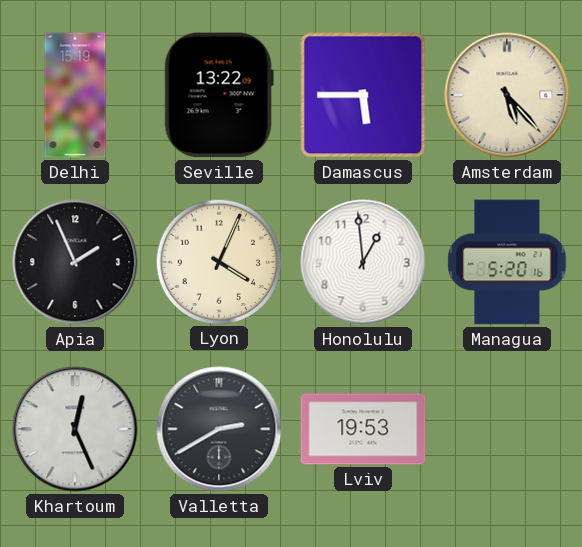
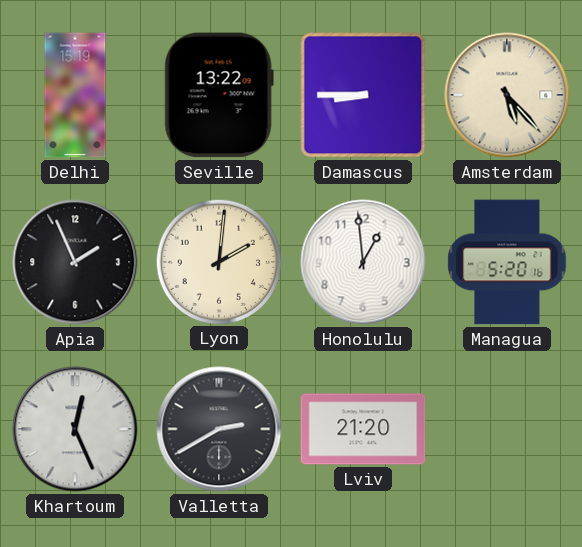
Damascus: 5:45 -> 8:45
Lyon: 4:04 -> 2:01
Lviv: 19:53 -> 21:20
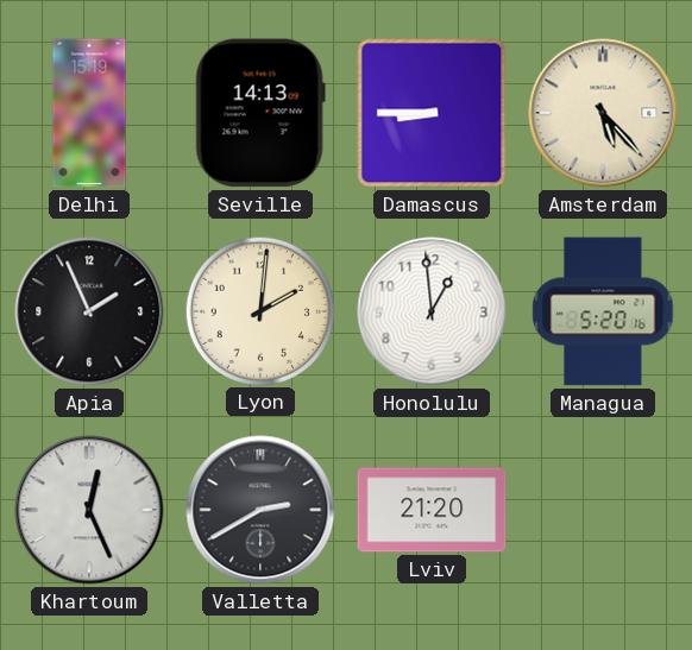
Seville: 13:22 -> 14:13
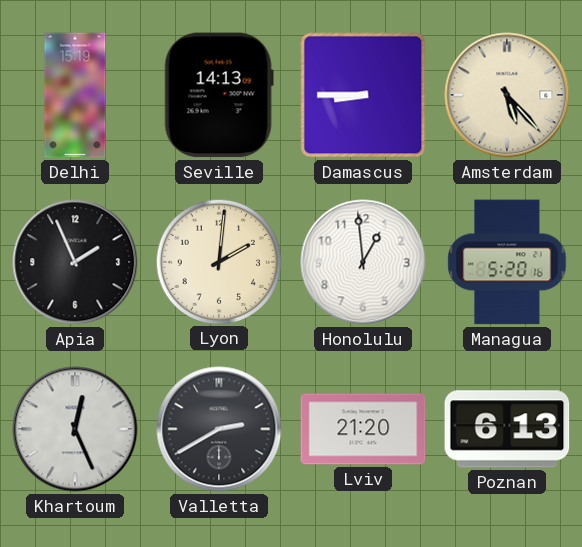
Poznan: none -> 6:13
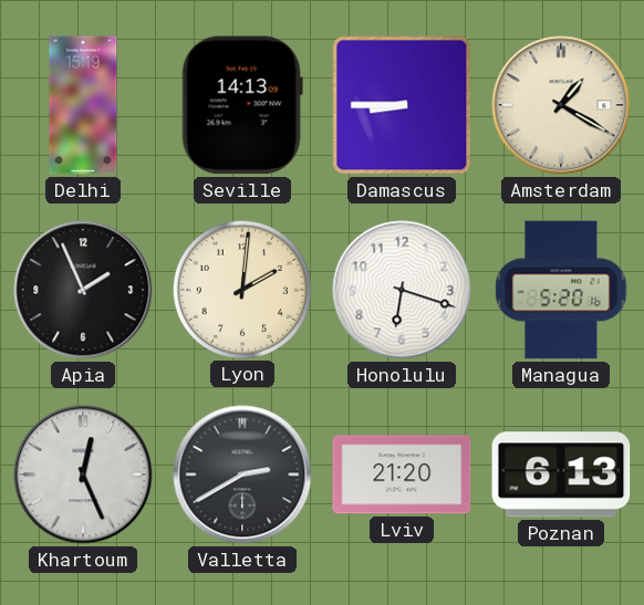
Amsterdam: 5:23 -> 1:20
Honolulu: 12:59 -> 6:18
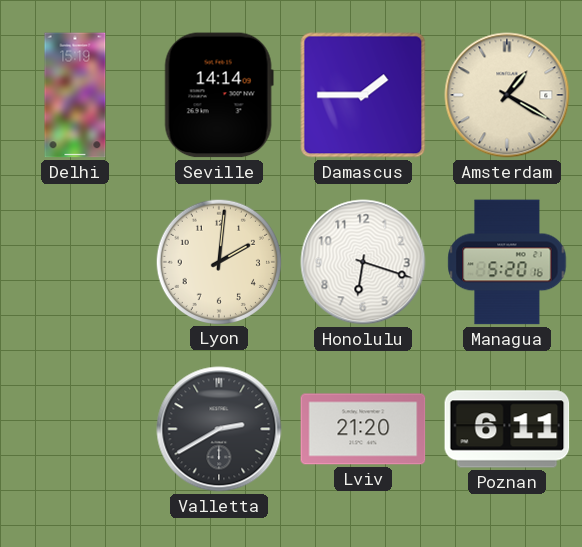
Seville: 14:13 -> 14:14
Damascus: 8:45 -> 1:45
Apia: 1:56 -> none
Khartoum: 12:26 -> none
Poznan: 6:13 -> 6:11
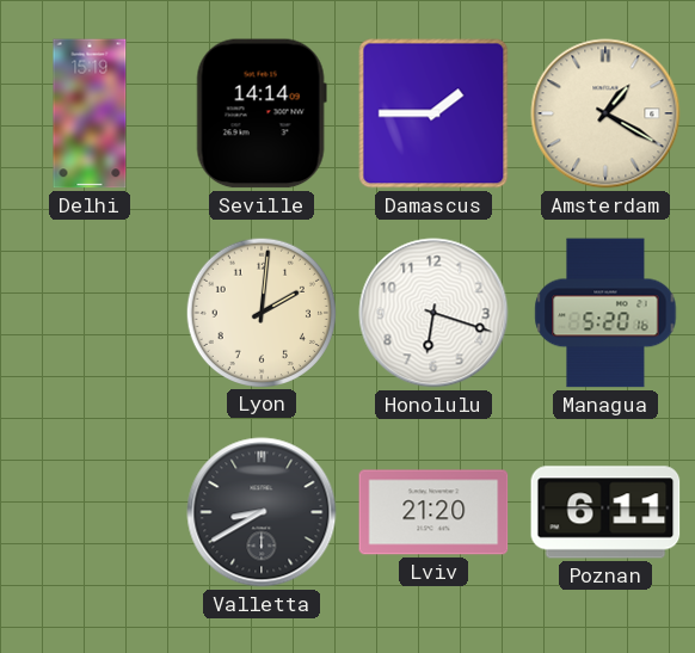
Valletta: 2:40 -> 8:40
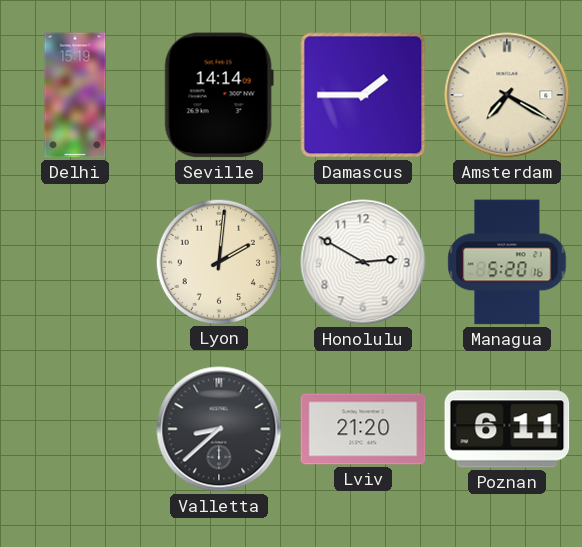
Amsterdam: 1:20 -> 7:20
Honolulu: 6:18 -> 2:50
Valletta: 8:40 -> 8:38
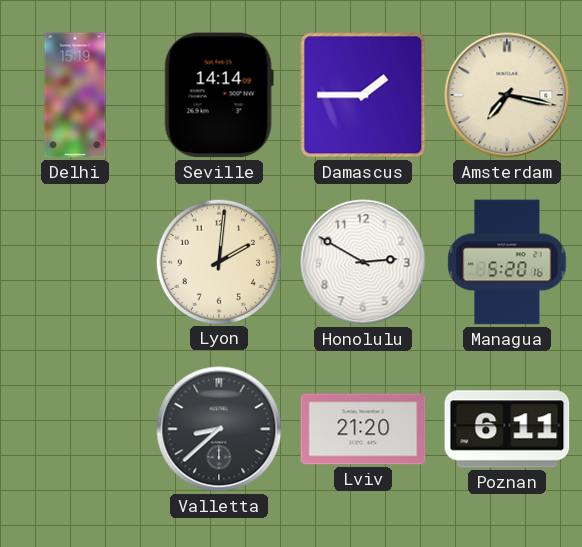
Amsterdam: 7:20 -> 7:17
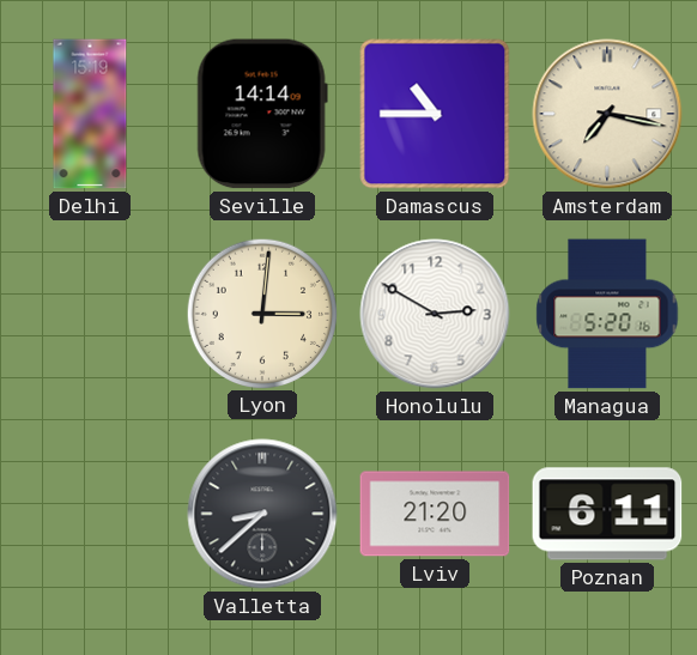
Damascus: 1:45 -> 10:45
Lyon: 2:01 -> 3:01
